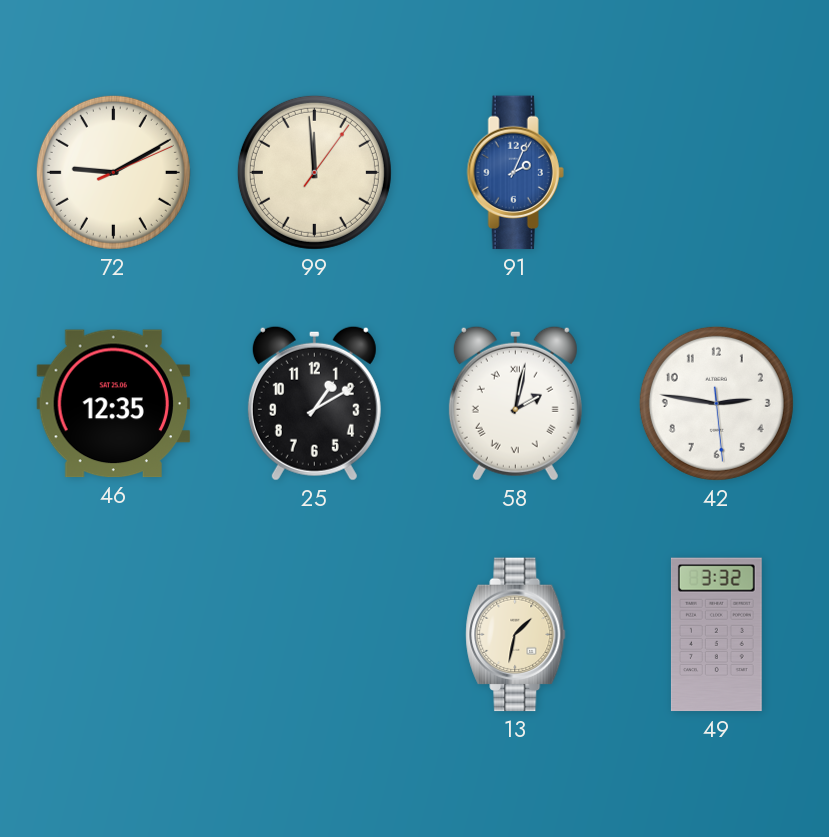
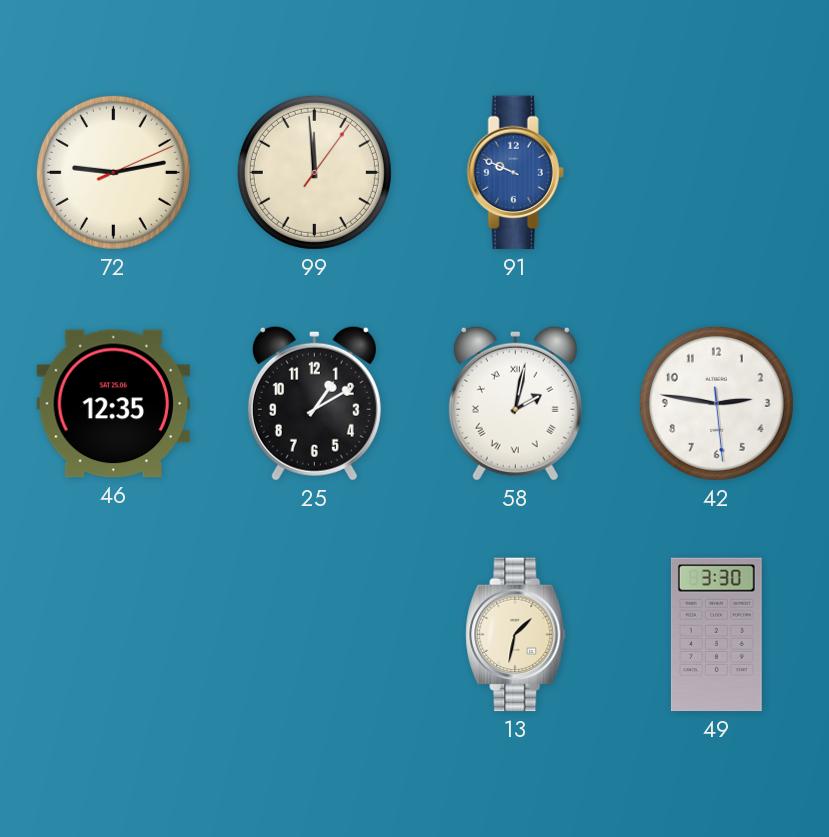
72: 9:10 -> 9:13
91: 2:04 -> 9:49
49: 3:32 -> 3:30
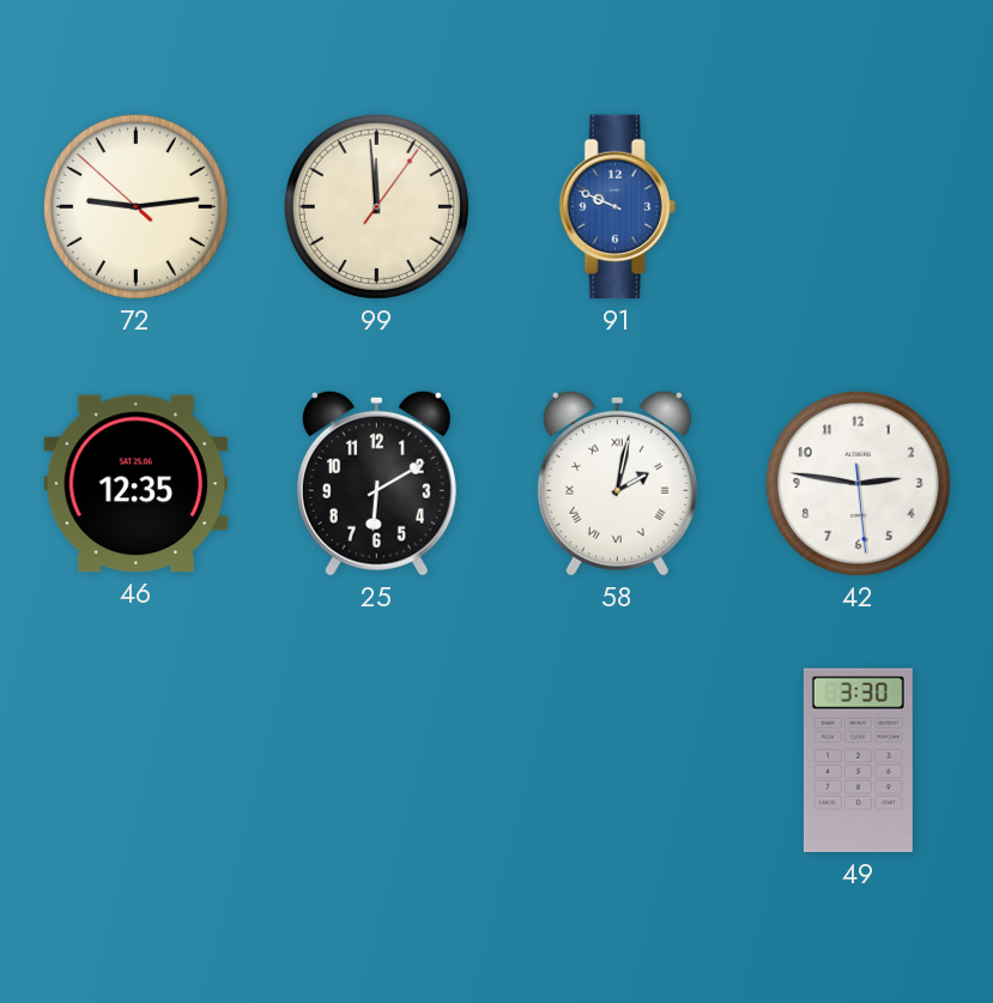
72: 9:13:11 -> 9:13:52
25: 1:10 -> 6:10
13: 1:32 -> none
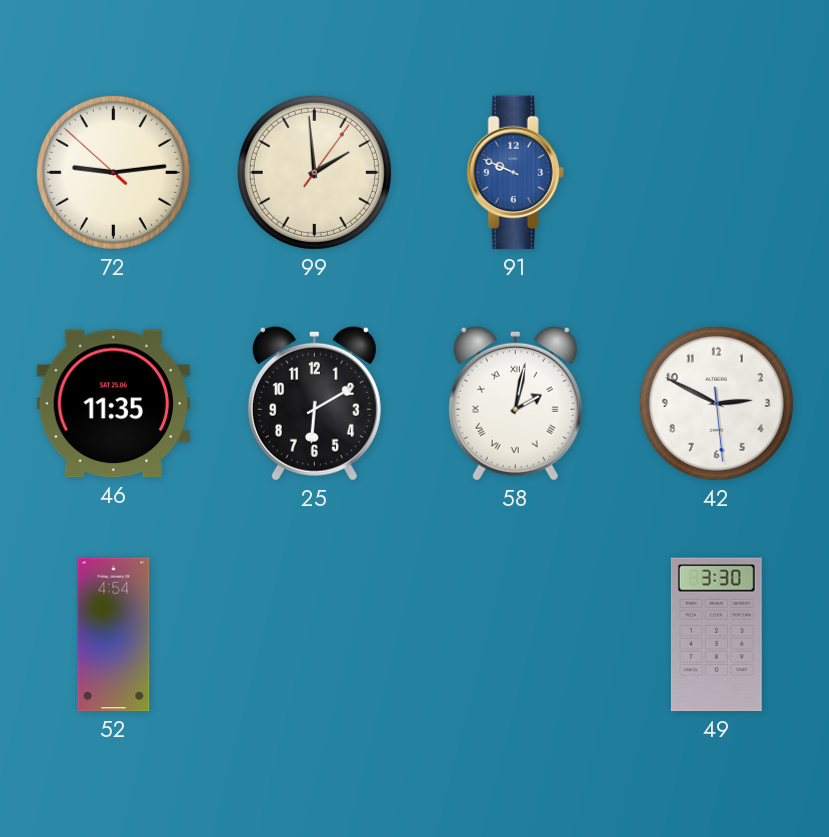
99: 11:59 -> 1:59
46: 12:35 -> 11:35
42: 2:46 -> 2:49
52: none -> 4:54
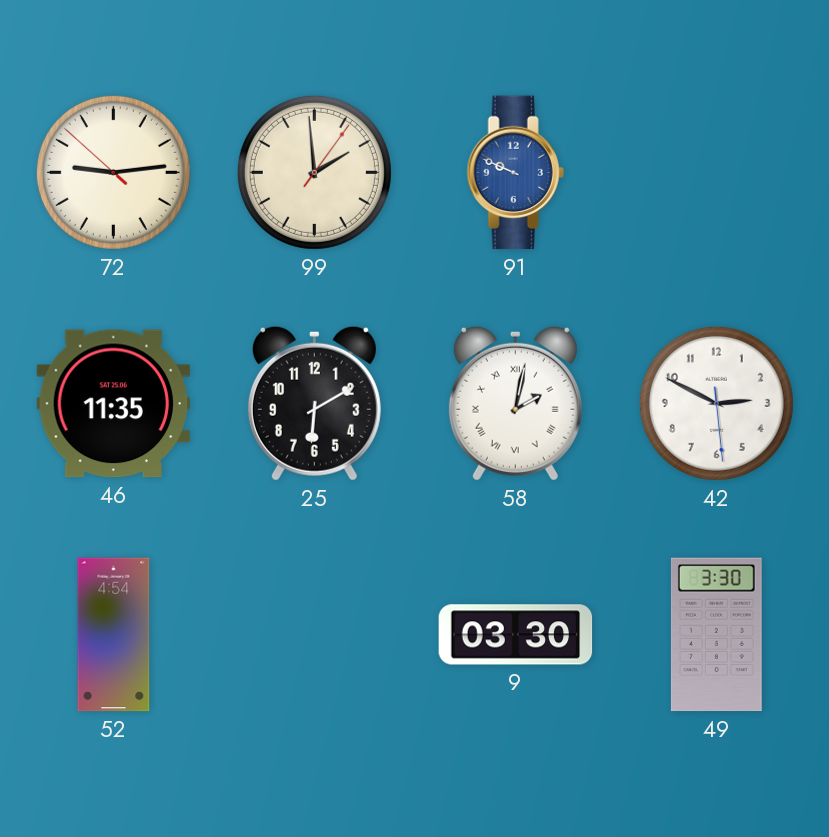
9: none -> 03:30
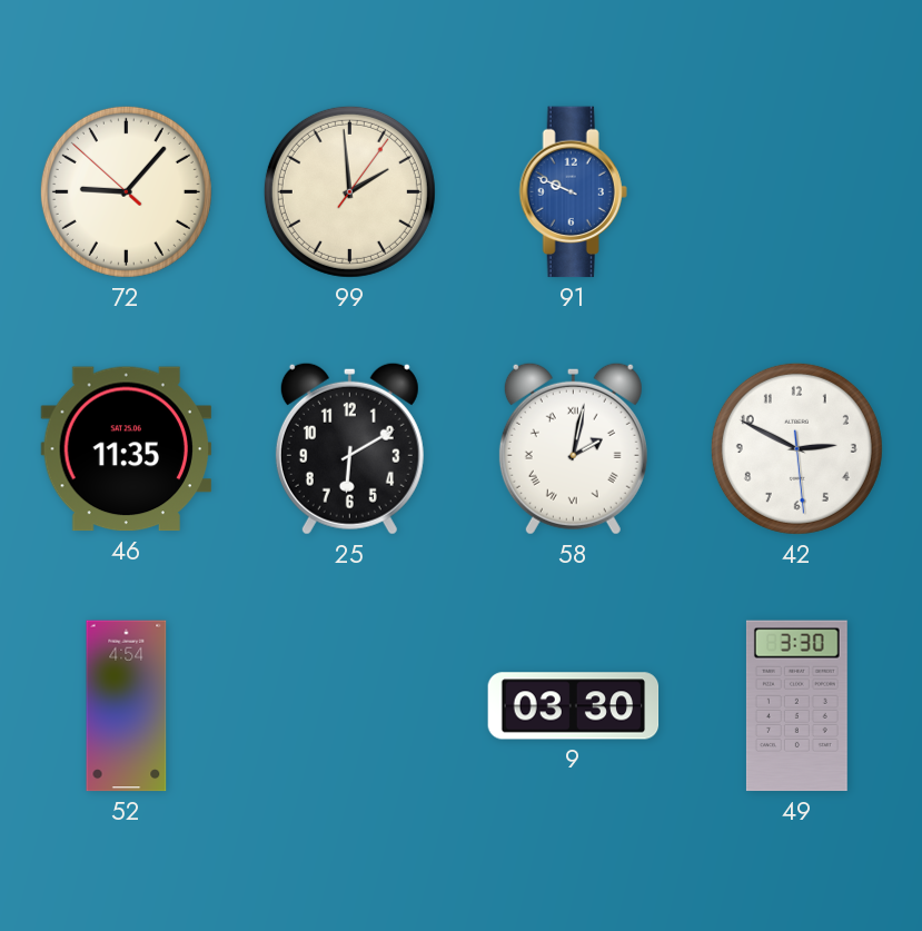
72: 9:13 -> 9:06
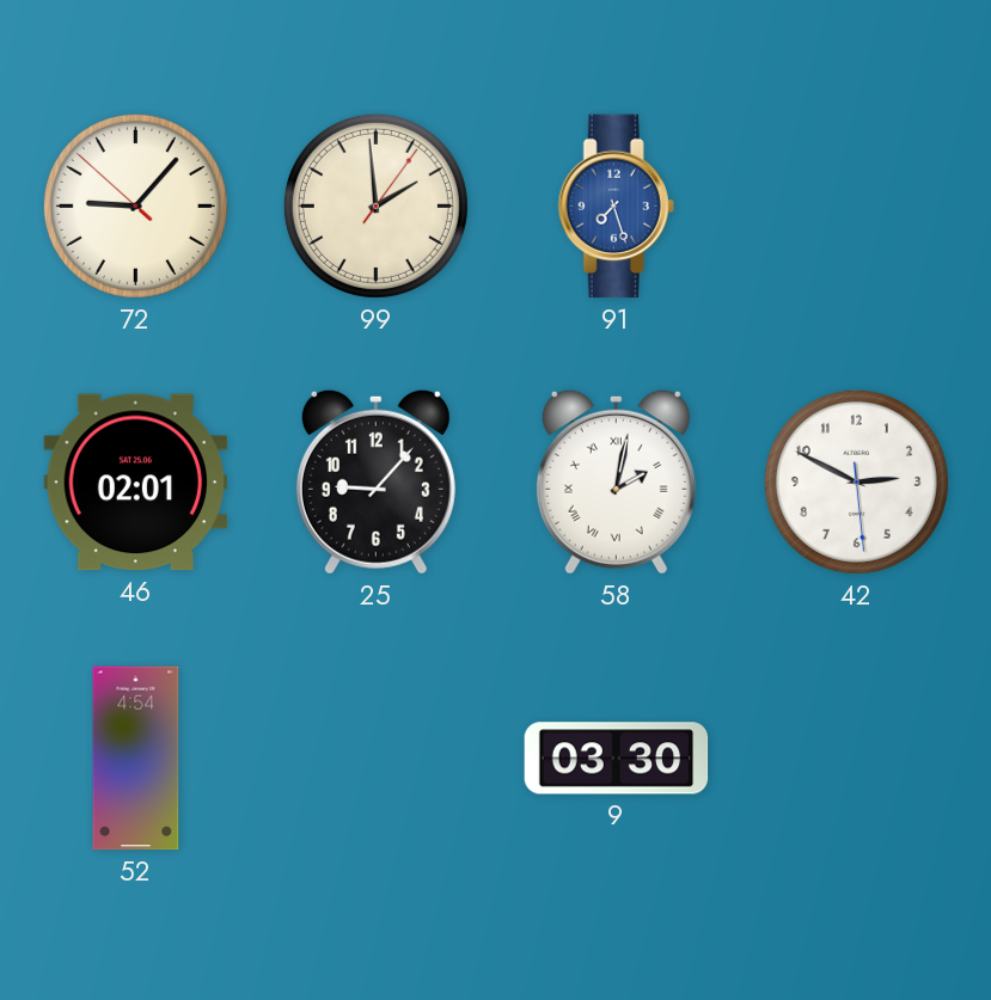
91: 9:49 -> 7:27
46: 11:35 -> 02:01
25: 6:10 -> 9:07
49: 3:30 -> none
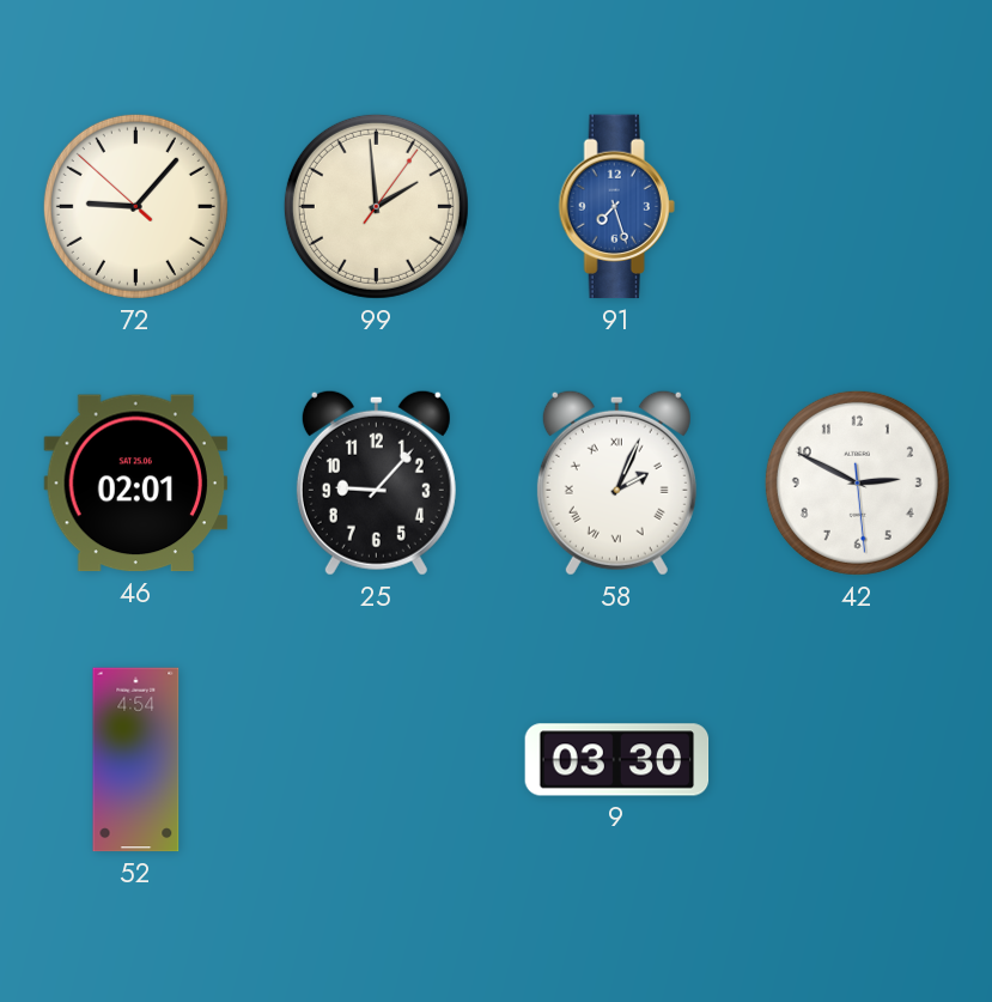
58: 2:02 -> 2:04
